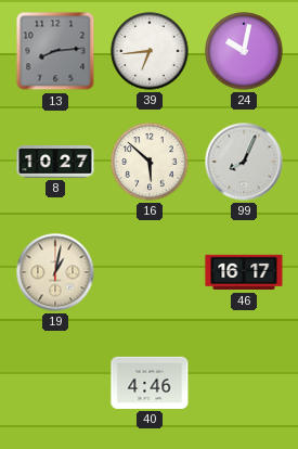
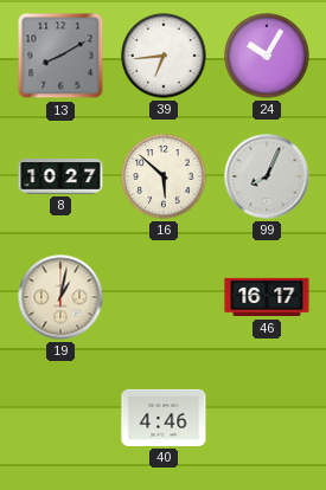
13: 8:14 -> 8:10
24: 10:02 -> 10:05
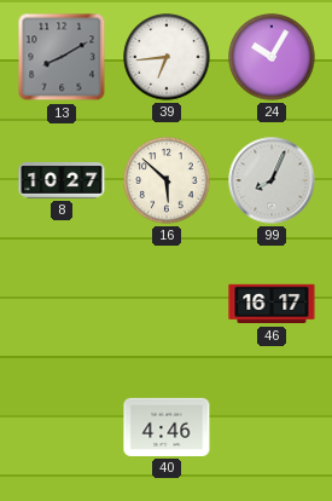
19: 1:02 -> none
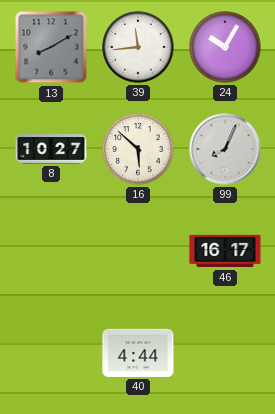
39: 6:44 -> 11:44
40: 4:46 -> 4:44
